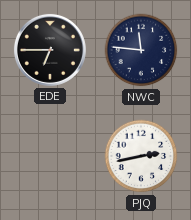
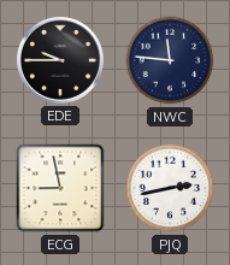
EDE: 6:45 -> 9:45
ECG: none -> 8:58
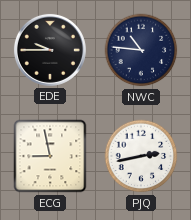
NWC: 11:46 -> 10:46
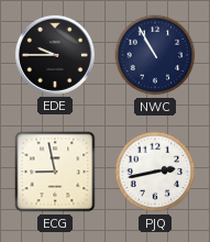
NWC: 10:46 -> 10:55
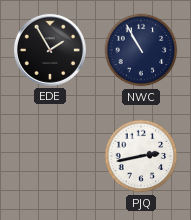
EDE: 9:45 -> 1:55
ECG: 8:58 -> none
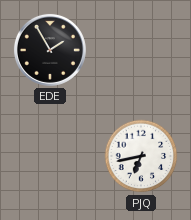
NWC: 10:55 -> none
PJQ: 2:43 -> 6:43
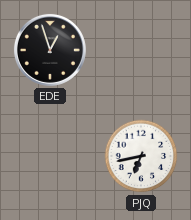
EDE: 1:55 -> 12:57
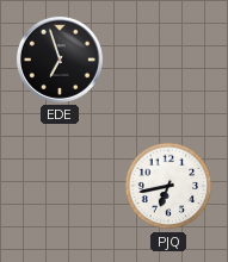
EDE: 12:57 -> 6:57
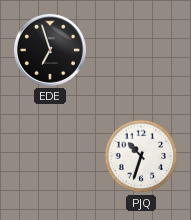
PJQ: 6:43 -> 10:33
